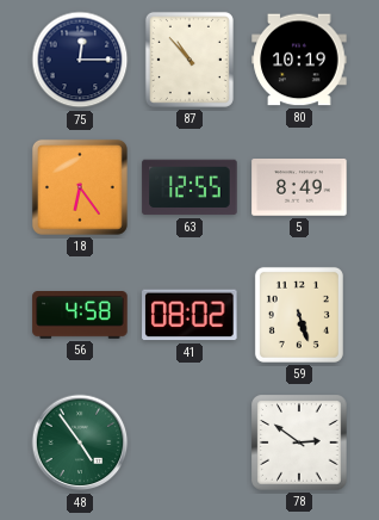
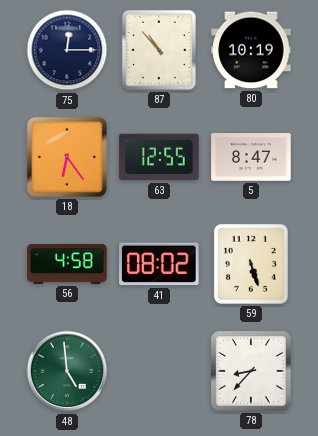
5: 8:49 -> 8:47
48: 4:54 -> 4:59
78: 2:51 -> 8:37
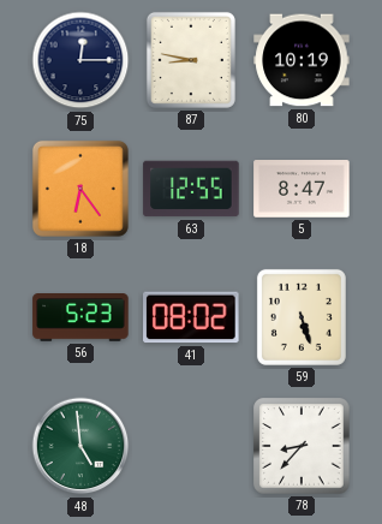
87: 10:53 -> 8:47
56: 4:58 -> 5:23
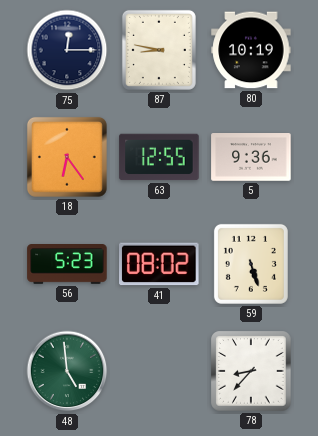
5: 8:47 -> 9:36
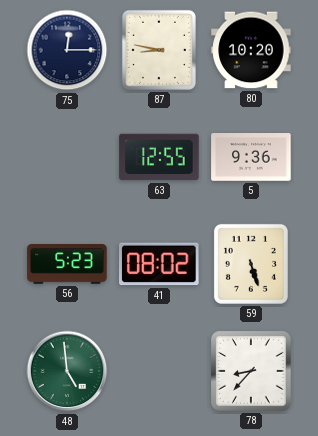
80: 10:19 -> 10:20
18: 6:24 -> none
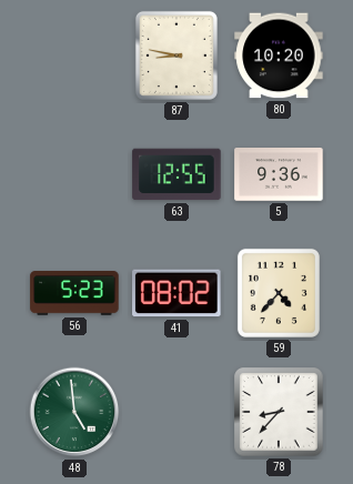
75: 12:15 -> none
59: 5:27 -> 4:37
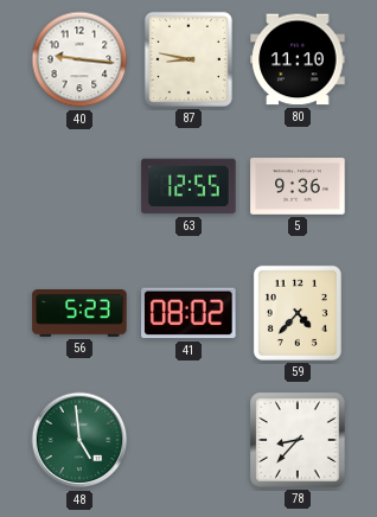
40: none -> 9:16
80: 10:20 -> 11:10
